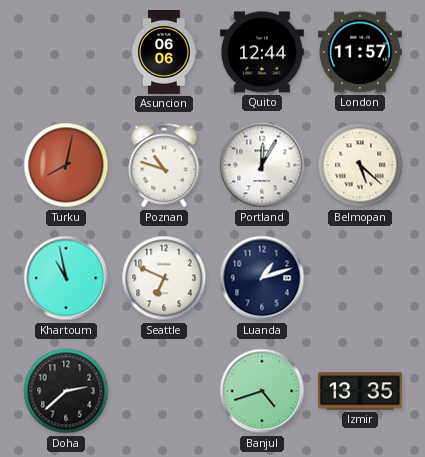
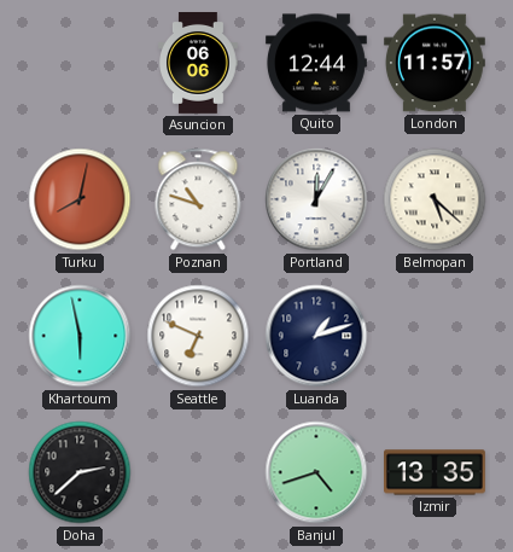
Khartoum: 10:58 -> 5:58
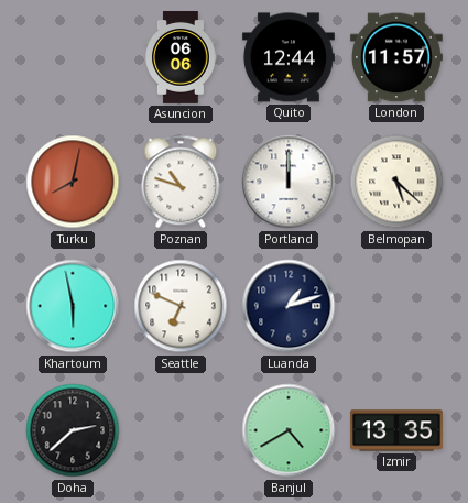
Portland: 12:05 -> 12:00
Banjul: 4:42 -> 4:40
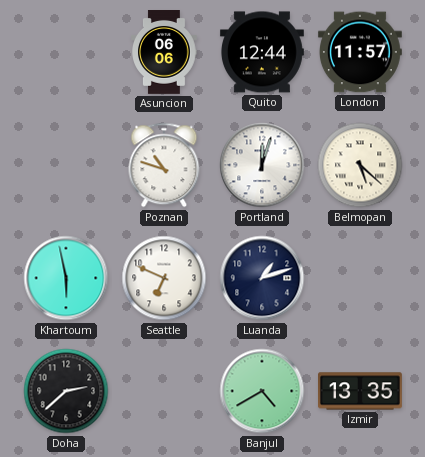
Turku: 8:02 -> none
Portland: 12:00 -> 12:03
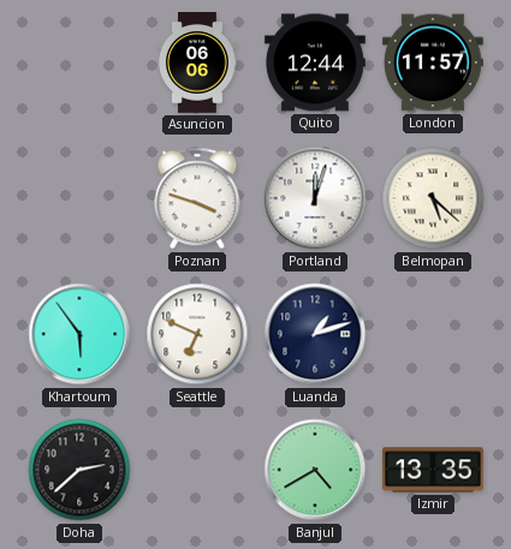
Poznan: 10:48 -> 3:48
Khartoum: 5:58 -> 5:54
